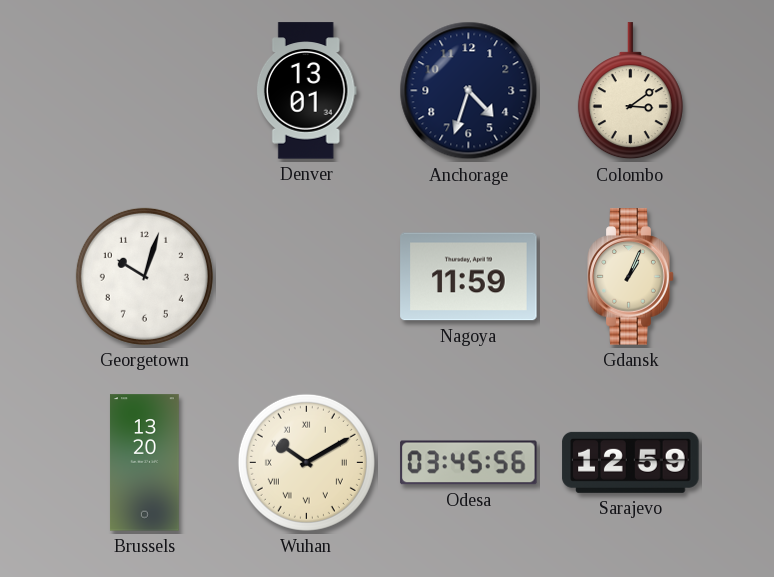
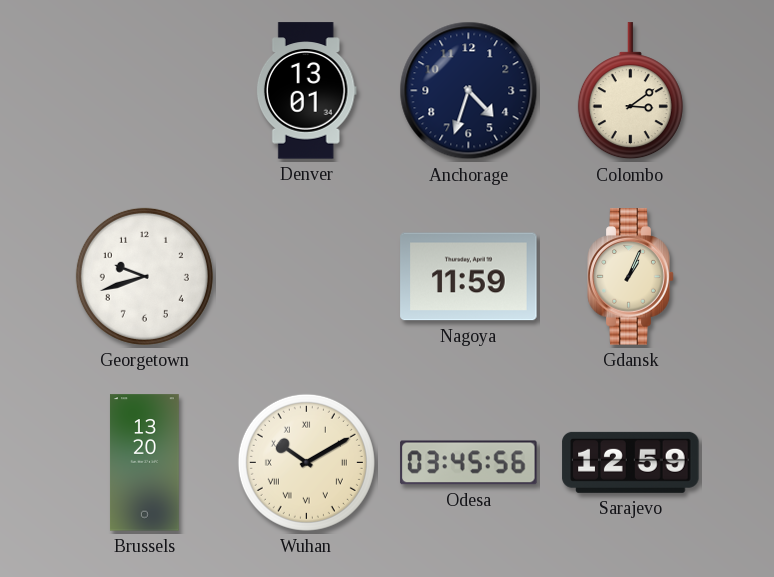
Georgetown: 10:03 -> 9:42
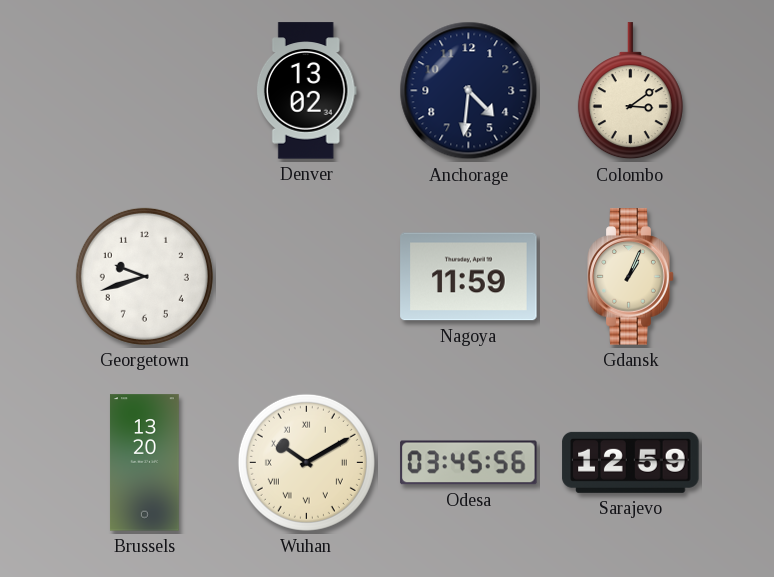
Denver: 13:01 -> 13:02
Anchorage: 4:33 -> 4:31
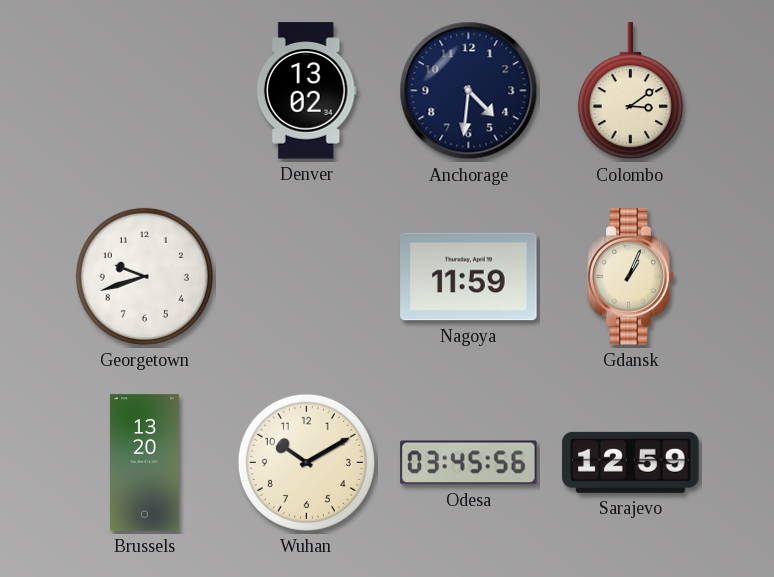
Wuhan numerals: Roman -> Arabic
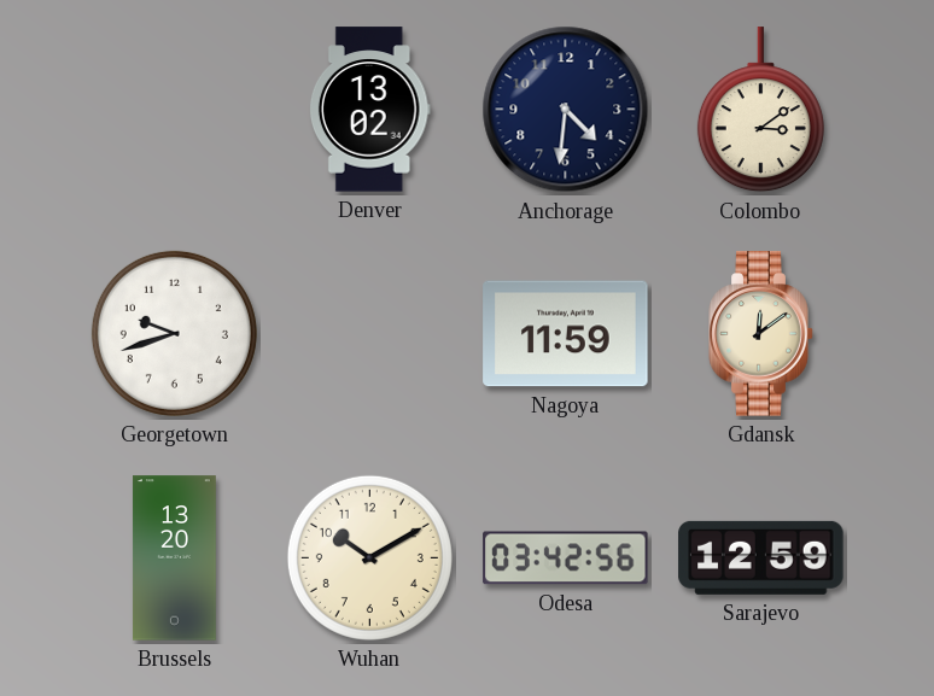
Gdansk: 1:04 -> 12:09
Odesa: 03:45 -> 03:42
